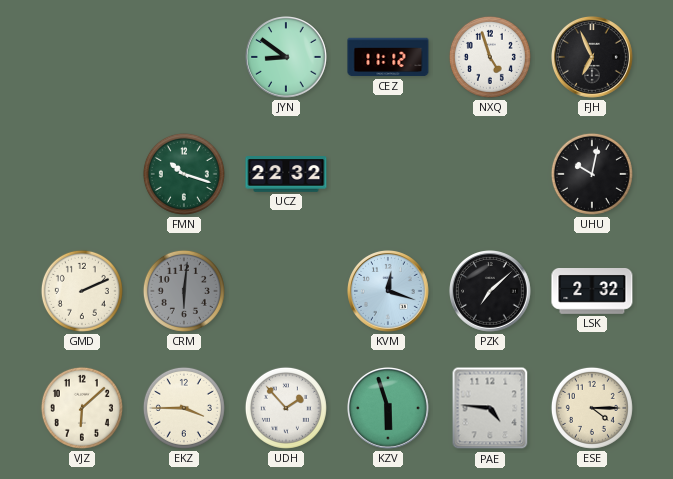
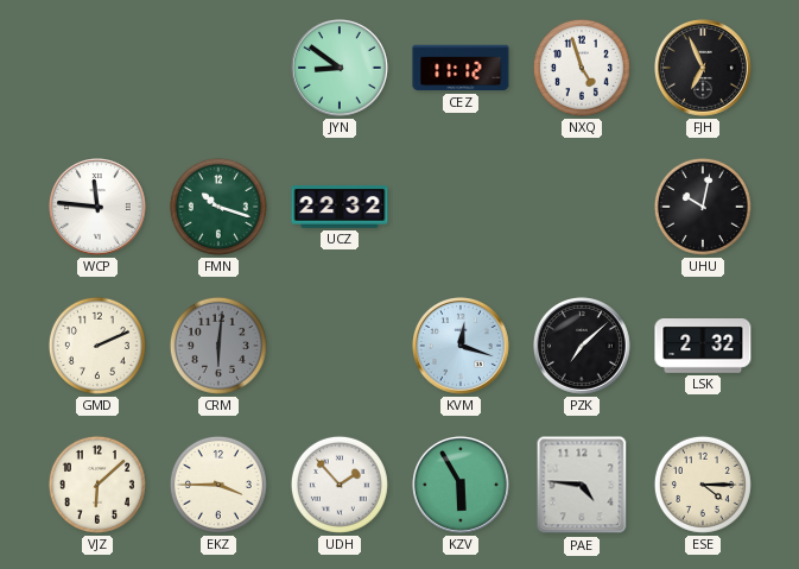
WCP: none -> 11:46
KZV: 5:57 -> 5:55
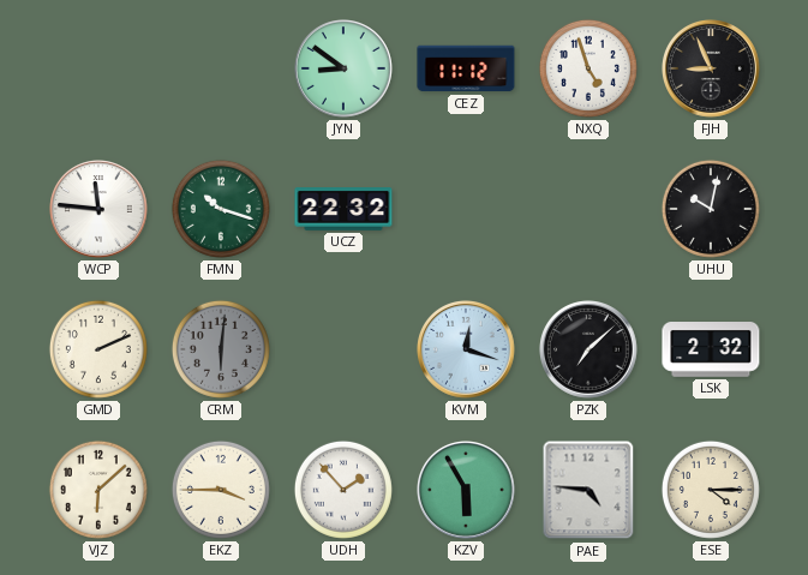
FJH: 6:56 -> 8:56
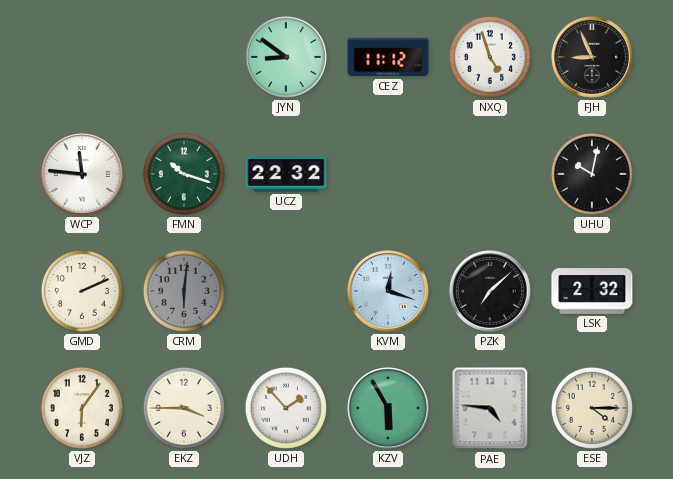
VJZ: 6:08 -> 6:06
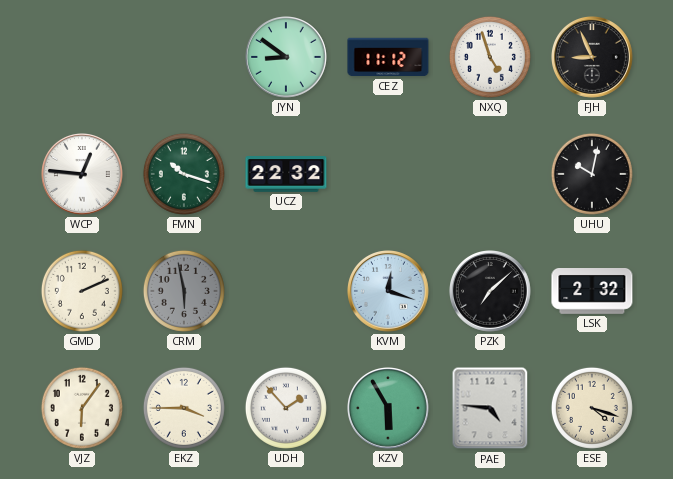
WCP: 11:46 -> 12:46
CRM: 6:01 -> 5:58
ESE: 4:15 -> 4:18
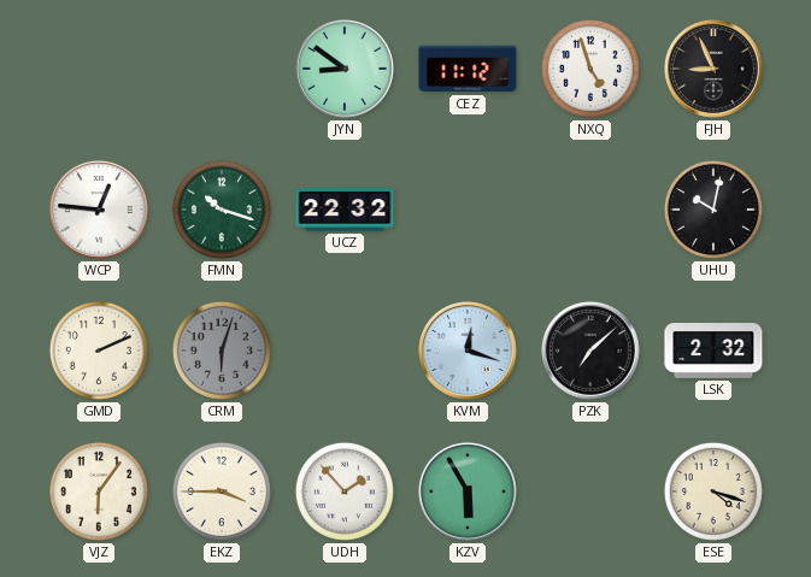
CRM: 5:58 -> 6:03
PAE: 4:46 -> none
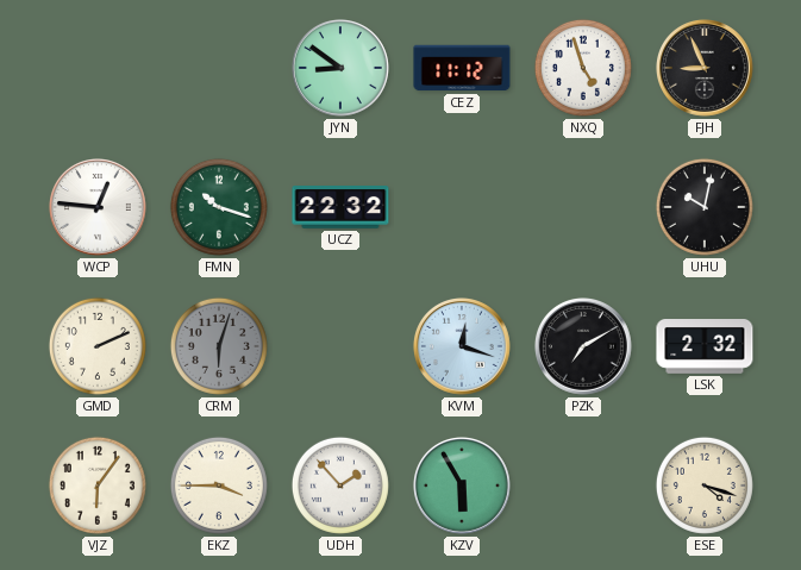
PZK: 7:08 -> 7:10
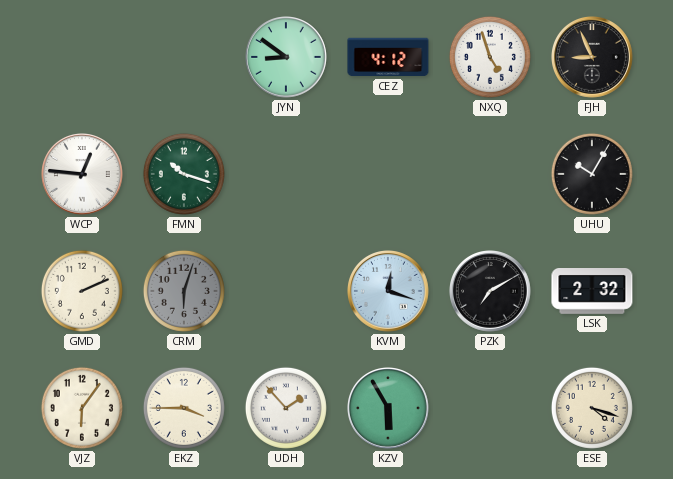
CEZ: 11:12 -> 4:12
UCZ: 22:32 -> none
UHU: 10:02 -> 10:05
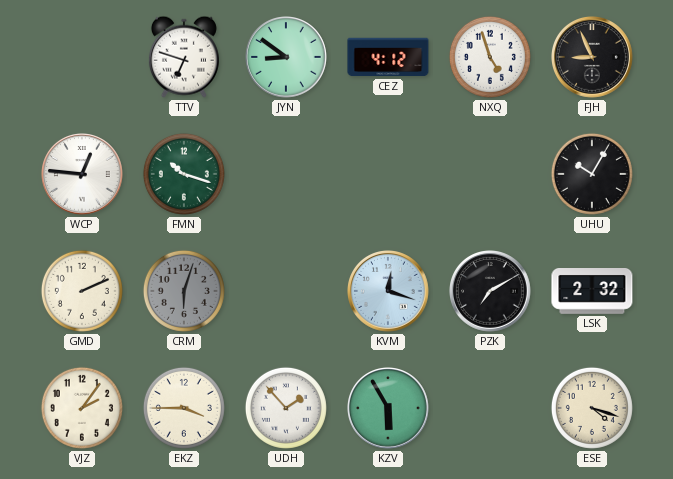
TTV: none -> 6:48
VJZ: 6:06 -> 2:06
